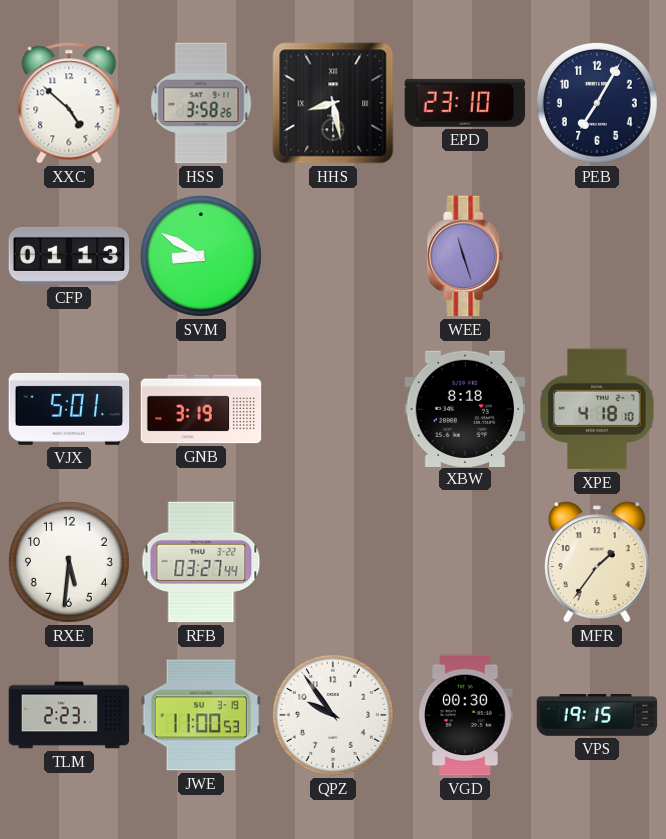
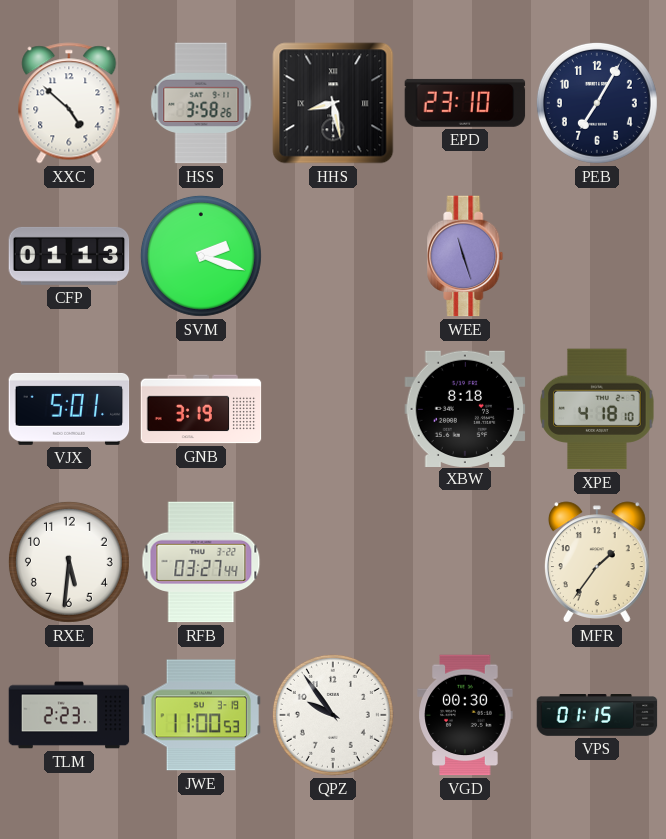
SVM: 8:50 -> 2:18
VPS: 19:15 -> 01:15
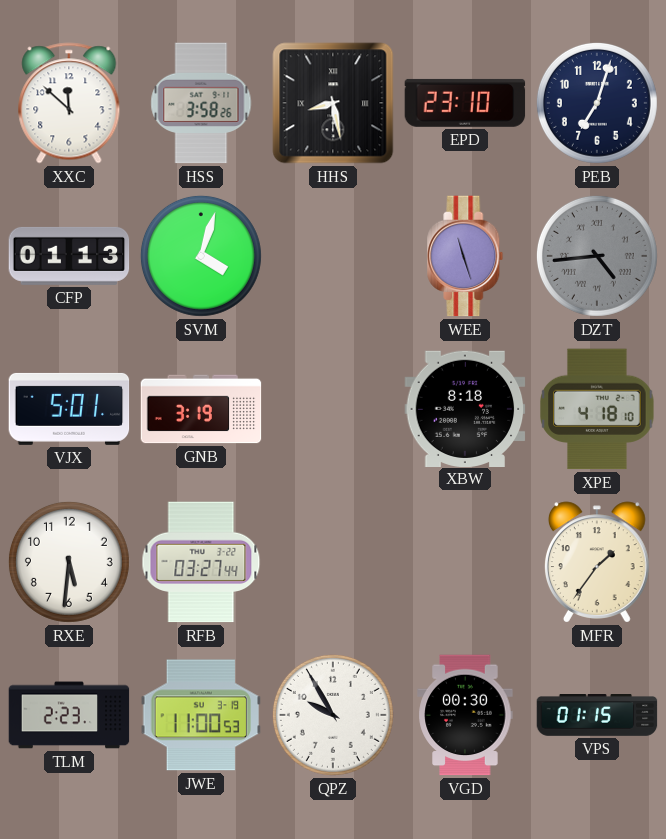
XXC: 4:52 -> 11:52
PEB: 7:05 -> 7:03
SVM: 2:18 -> 4:03
DZT: none -> 4:44
QPZ: 9:54 -> 9:55
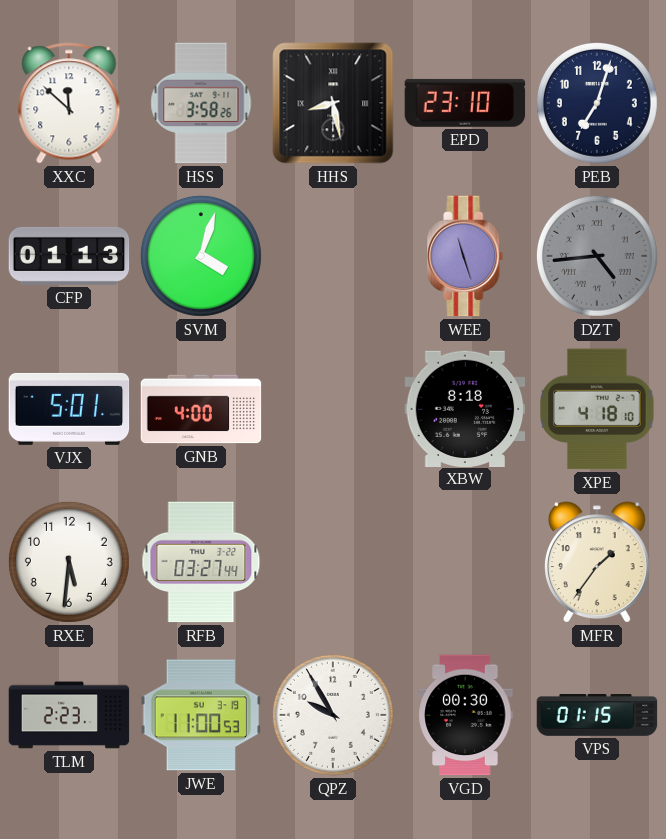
GNB: 3:19 -> 4:00
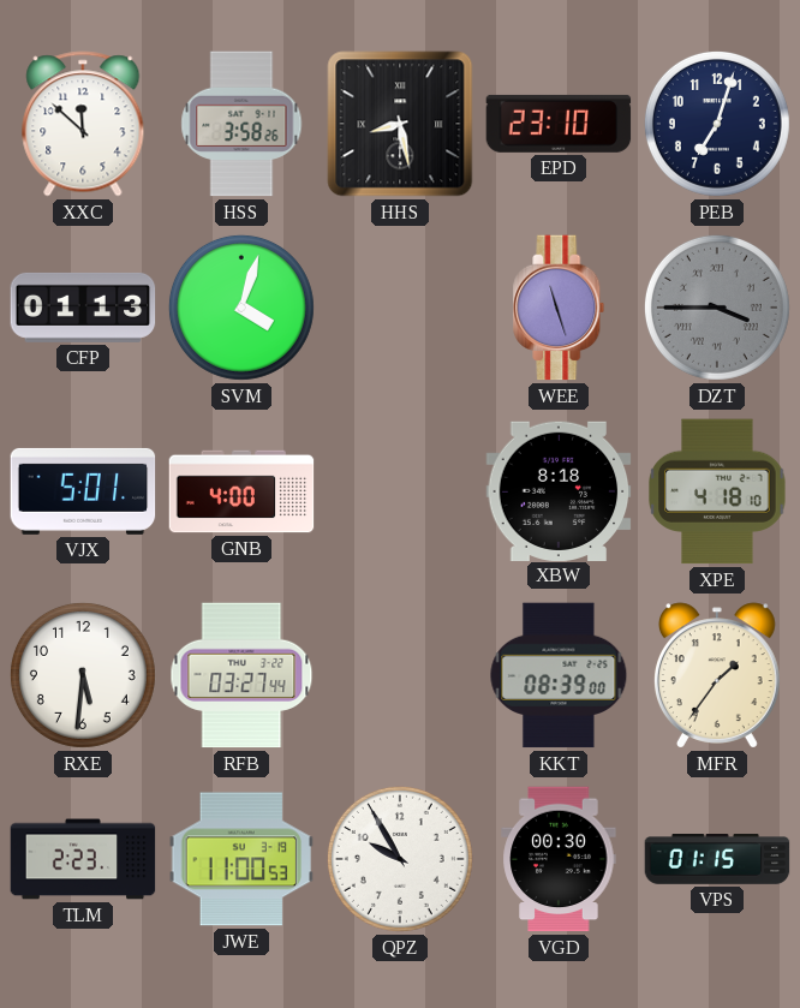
DZT: 4:44 -> 3:45
KKT: none -> 08:39
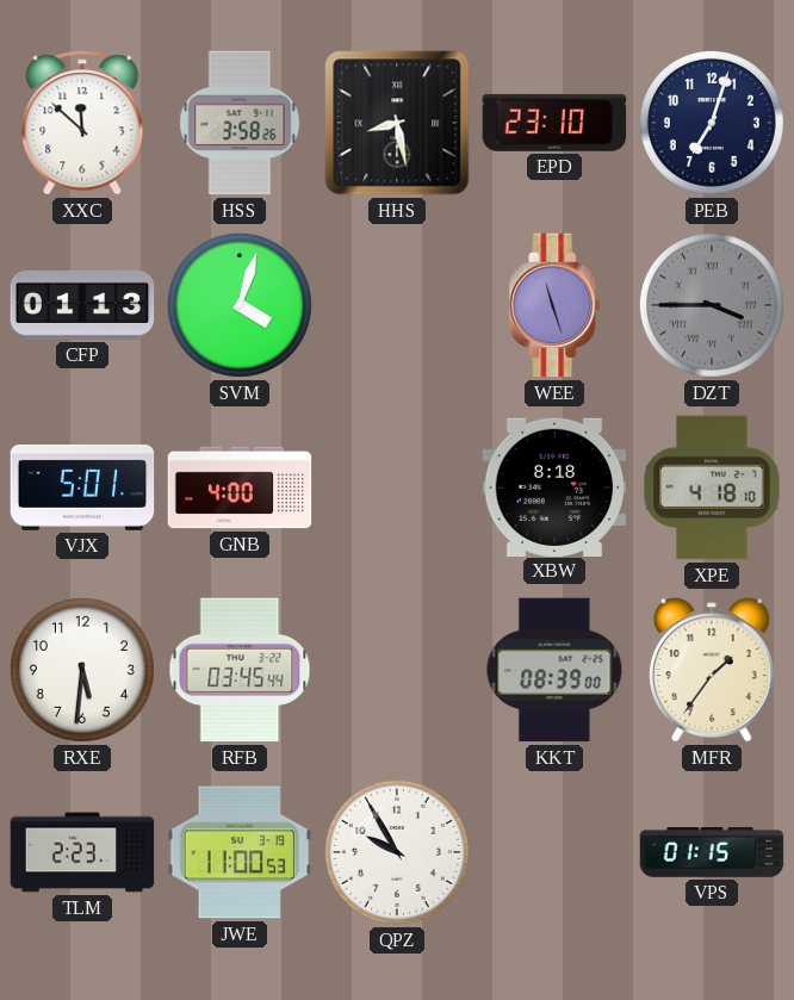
RFB: 03:27 -> 03:45
VGD: 00:30 -> none
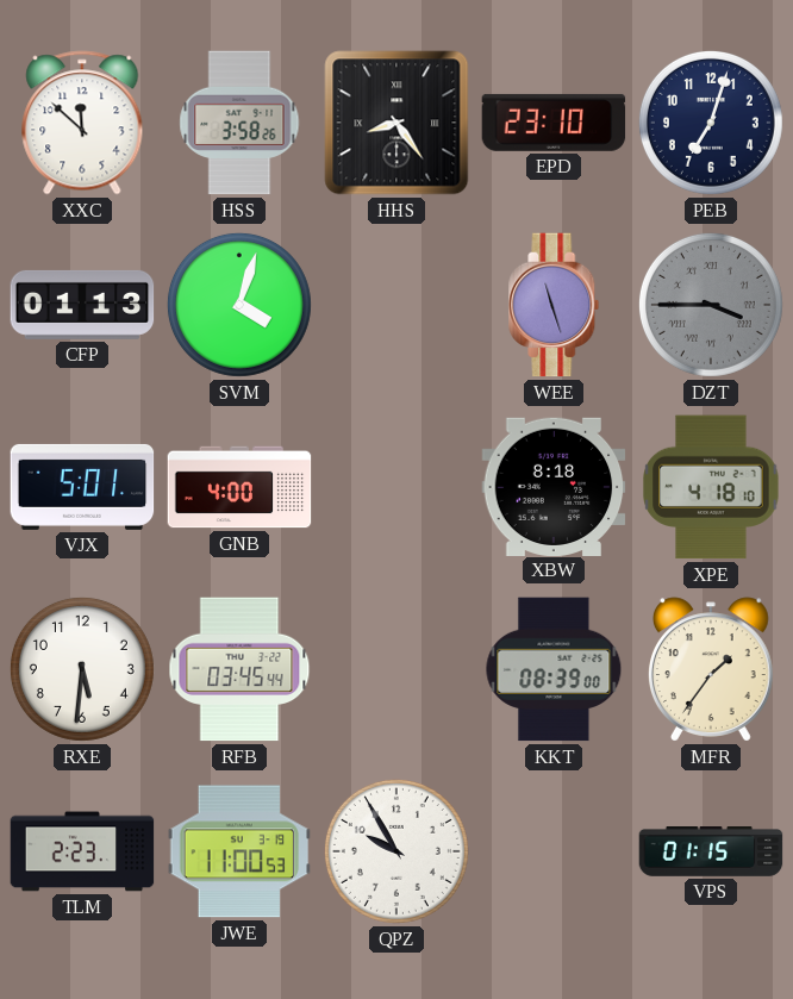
HHS: 8:28 -> 8:24
